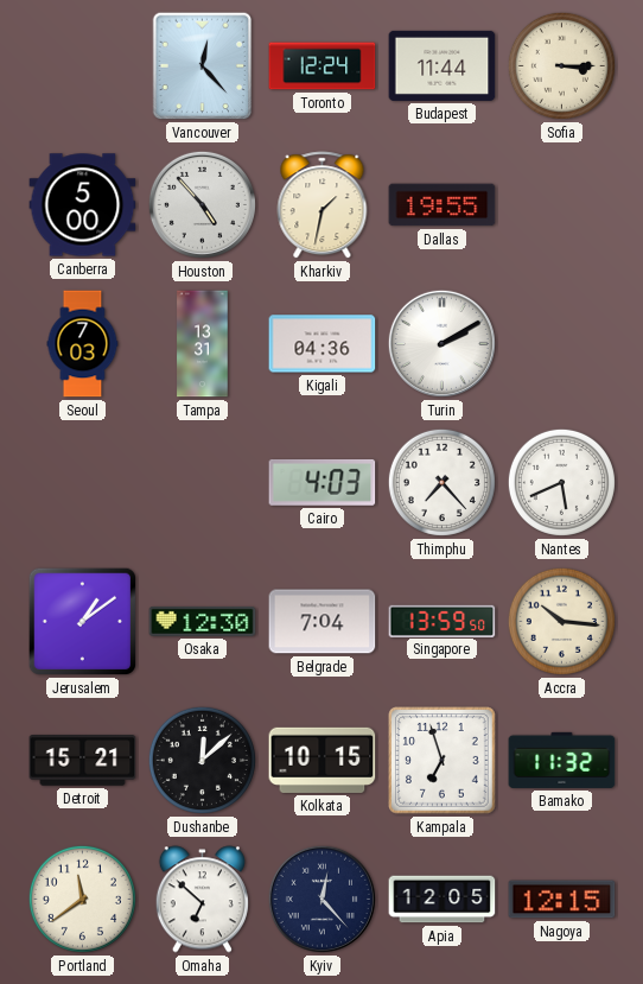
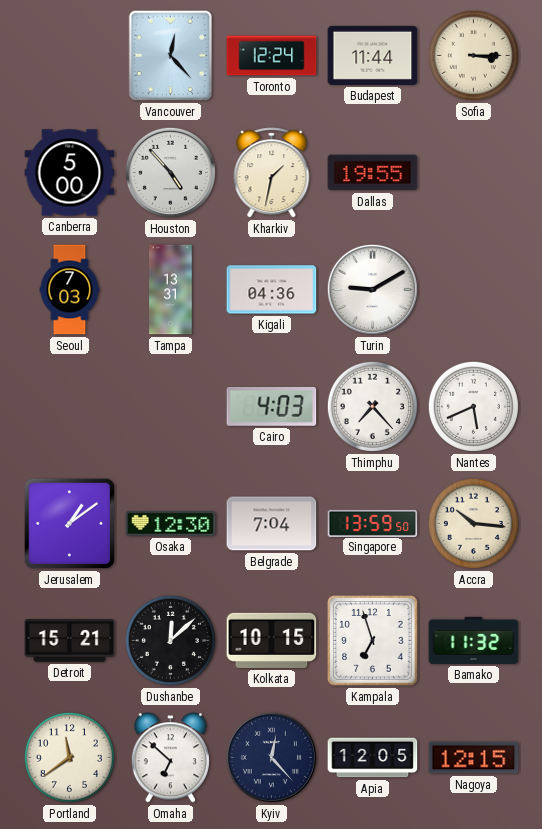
Turin: 2:10 -> 9:10
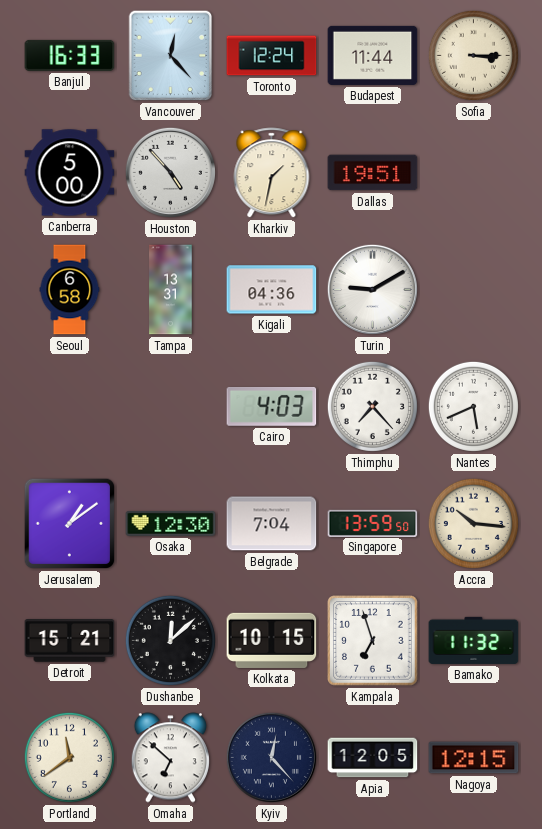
Banjul: none -> 16:33
Dallas: 19:55 -> 19:51
Seoul: 7:03 -> 6:58
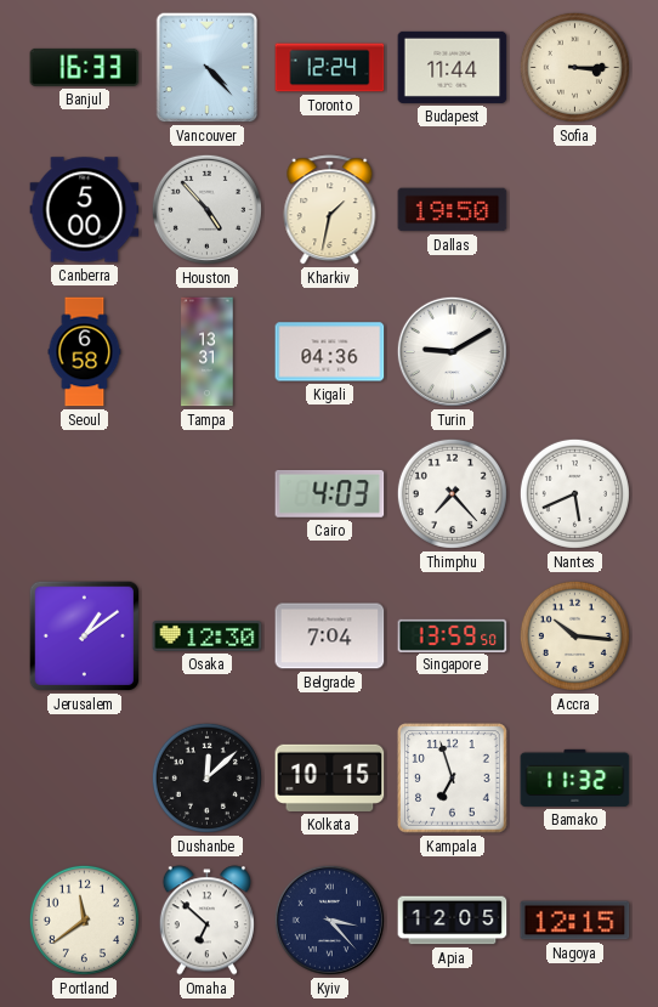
Vancouver: 12:23 -> 4:23
Dallas: 19:51 -> 19:50
Detroit: 15:21 -> none
Kyiv: 12:23 -> 3:23
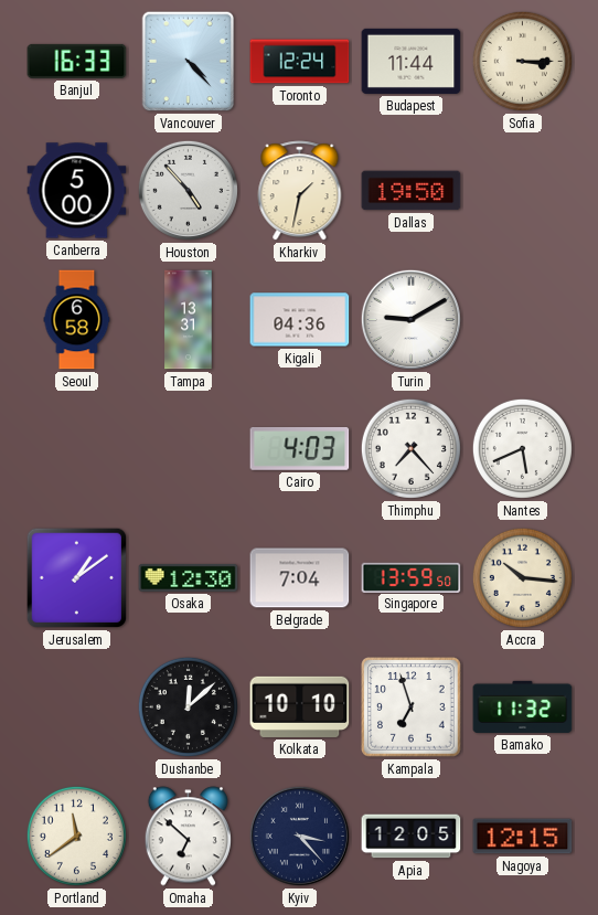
Kolkata: 10:15 -> 10:10
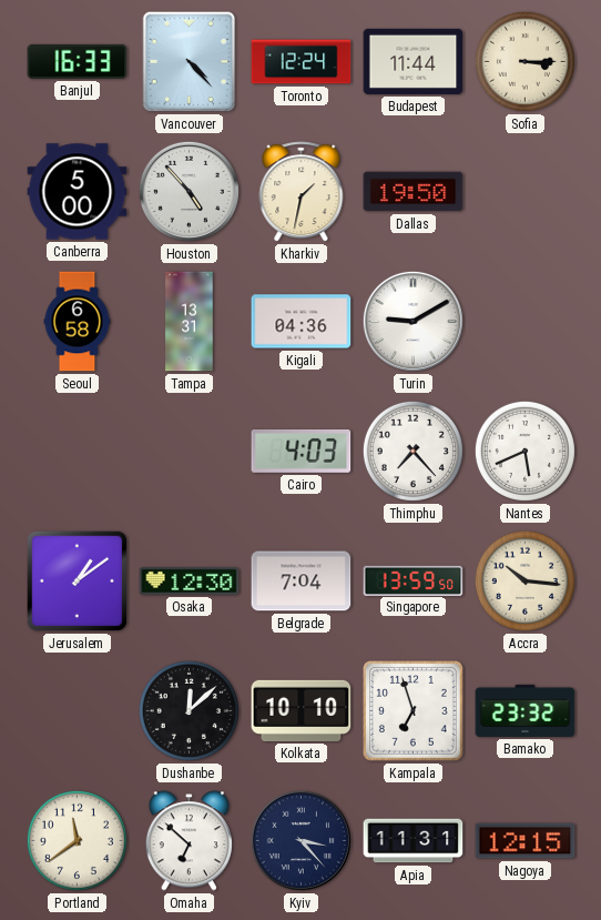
Bamako: 11:32 -> 23:32
Apia: 12:05 -> 11:31
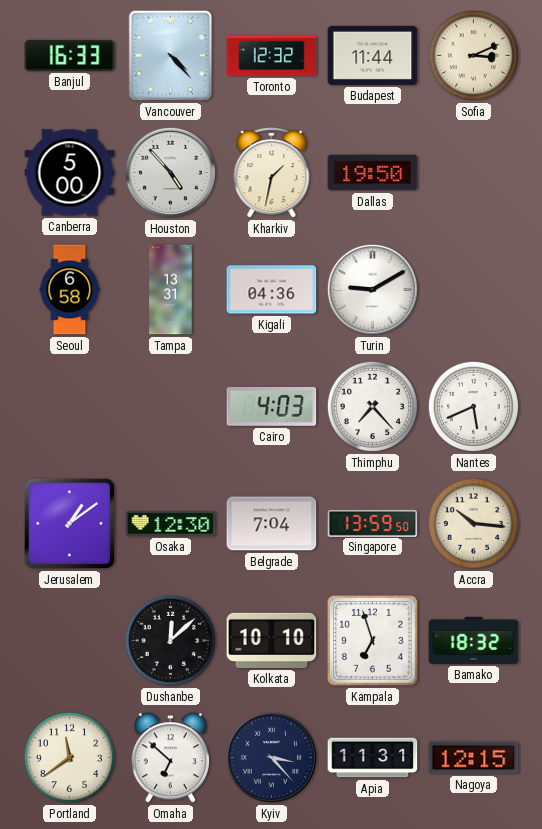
Toronto: 12:24 -> 12:32
Sofia: 3:15 -> 3:11
Bamako: 23:32 -> 18:32
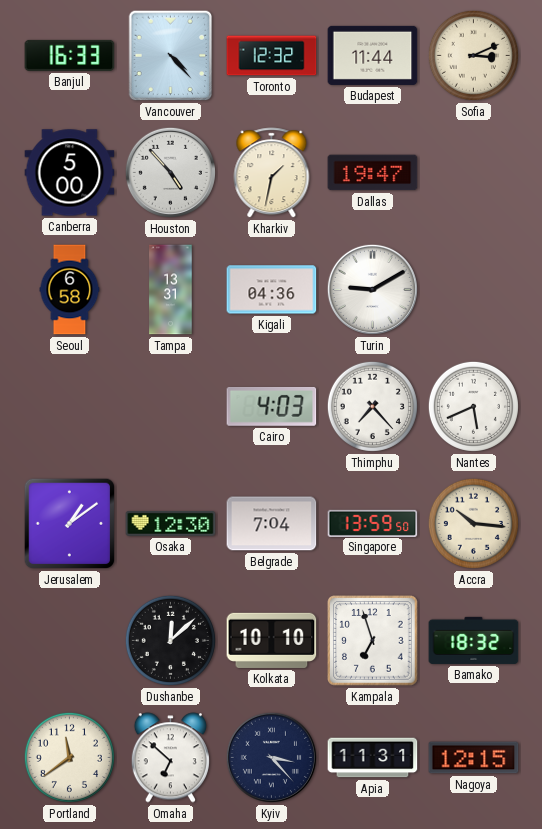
Dallas: 19:50 -> 19:47
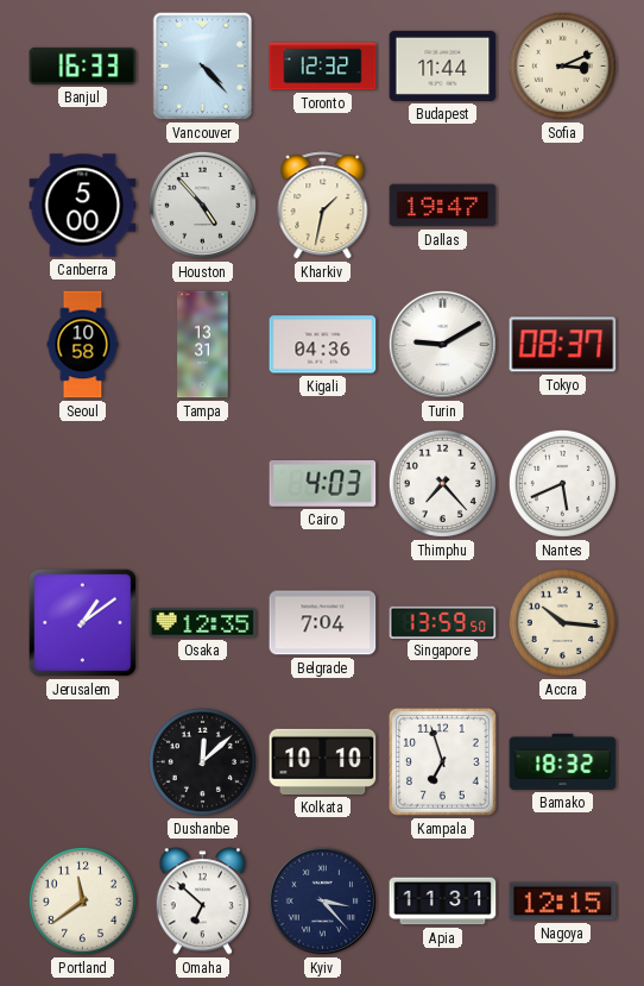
Seoul: 6:58 -> 10:58
Tokyo: none -> 08:37
Osaka: 12:30 -> 12:35
